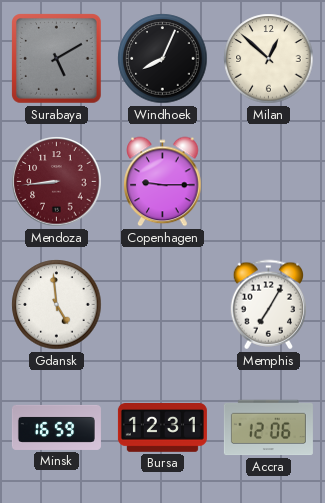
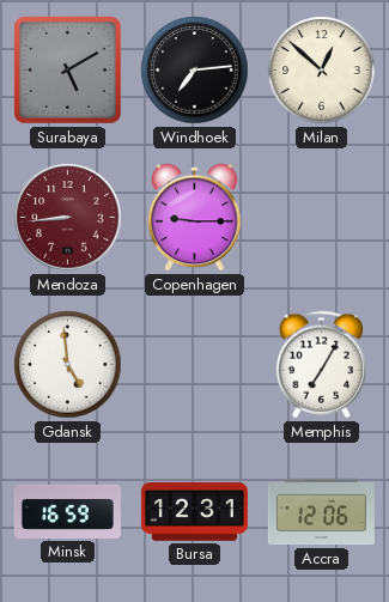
Windhoek: 8:04 -> 7:14
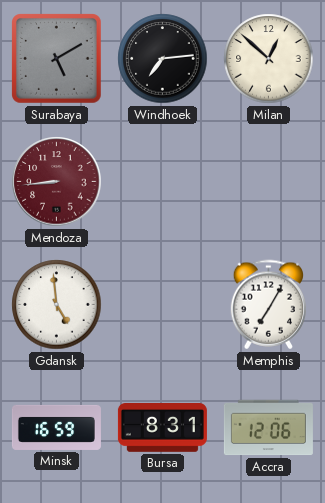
Copenhagen: 9:15 -> none
Bursa: 12:31 -> 8:31
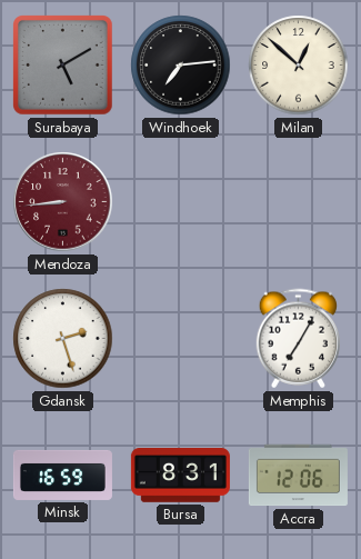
Gdansk: 4:59 -> 2:27
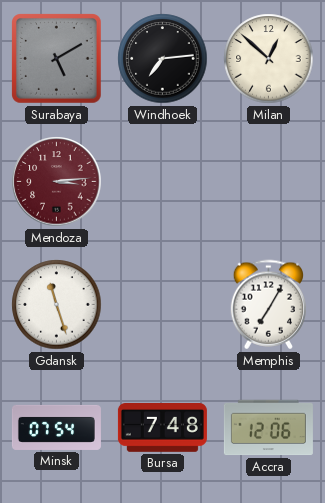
Mendoza: 8:44 -> 3:14
Gdansk: 2:27 -> 11:27
Minsk: 16:59 -> 07:54
Bursa: 8:31 -> 7:48
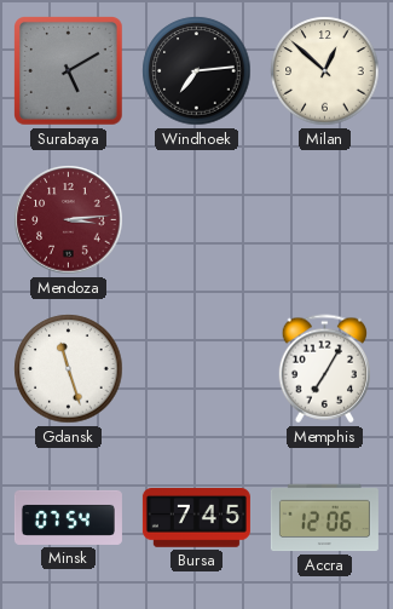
Bursa: 7:48 -> 7:45
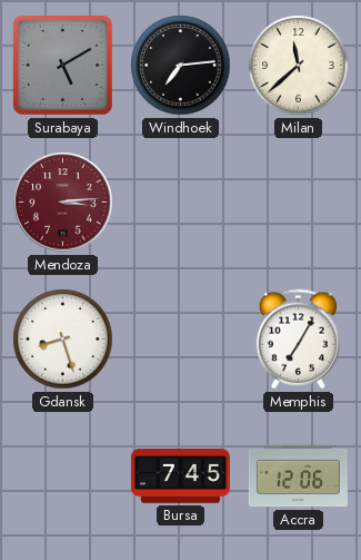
Milan: 12:52 -> 11:38
Gdansk: 11:27 -> 8:27
Minsk: 07:54 -> none
